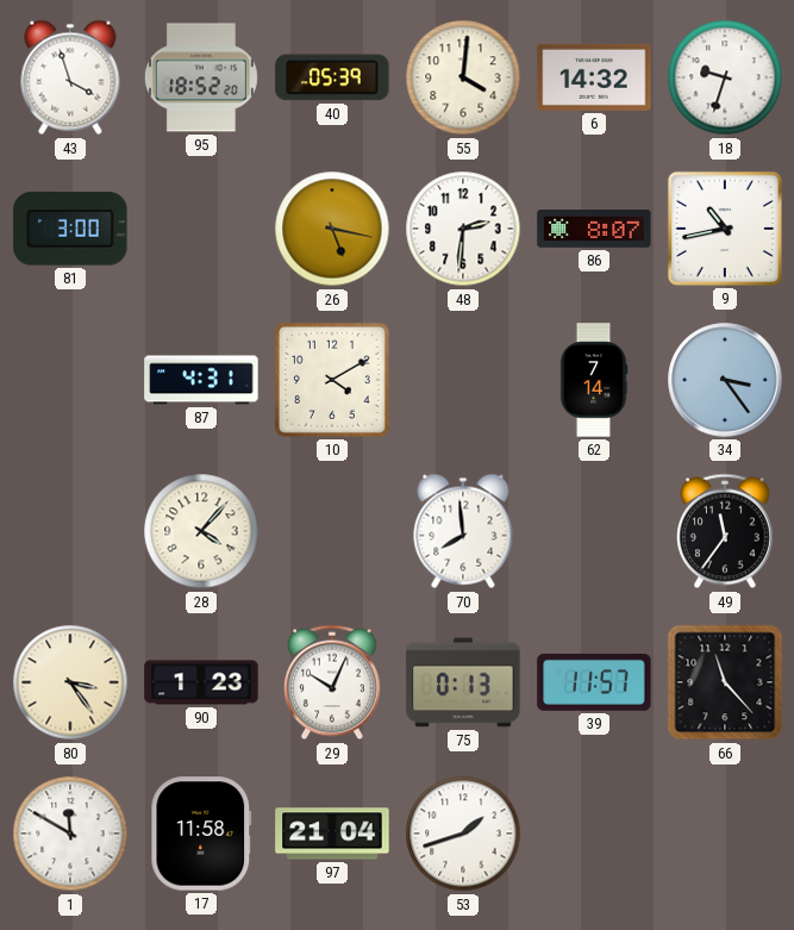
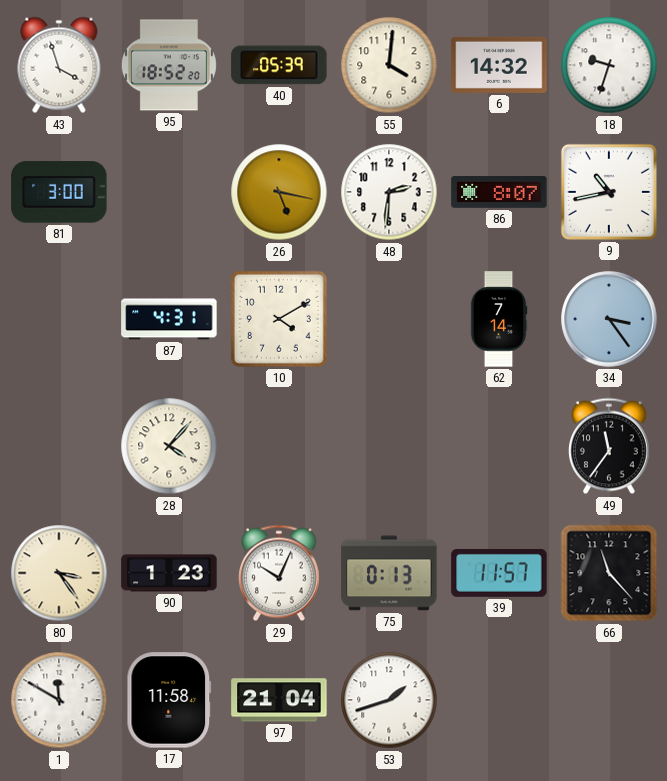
70: 7:59 -> none
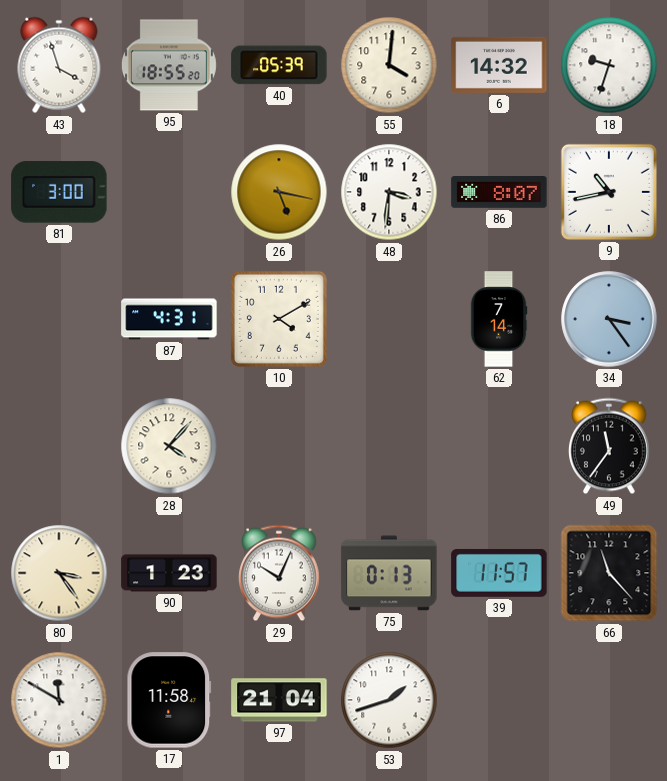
95: 18:52 -> 18:55
48: 2:31 -> 3:31
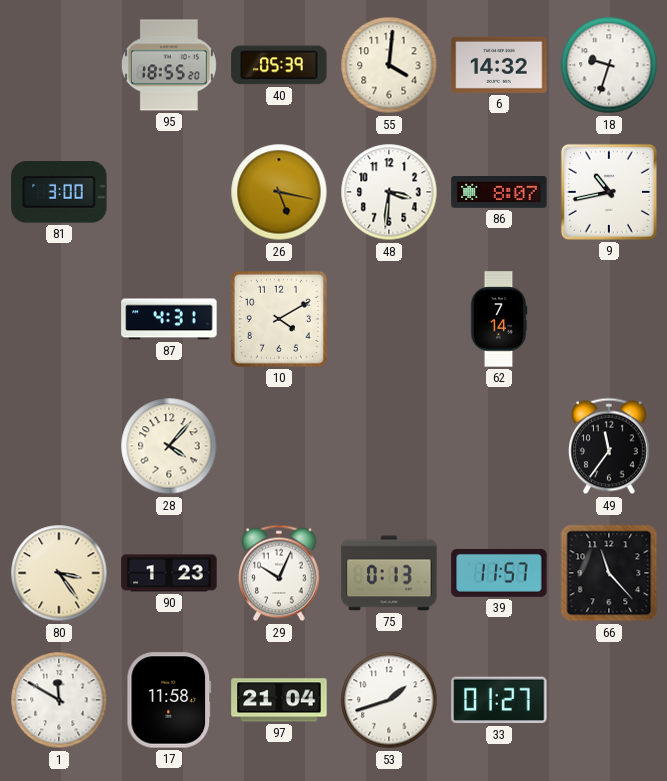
43: 3:57 -> none
34: 3:24 -> none
33: none -> 01:27
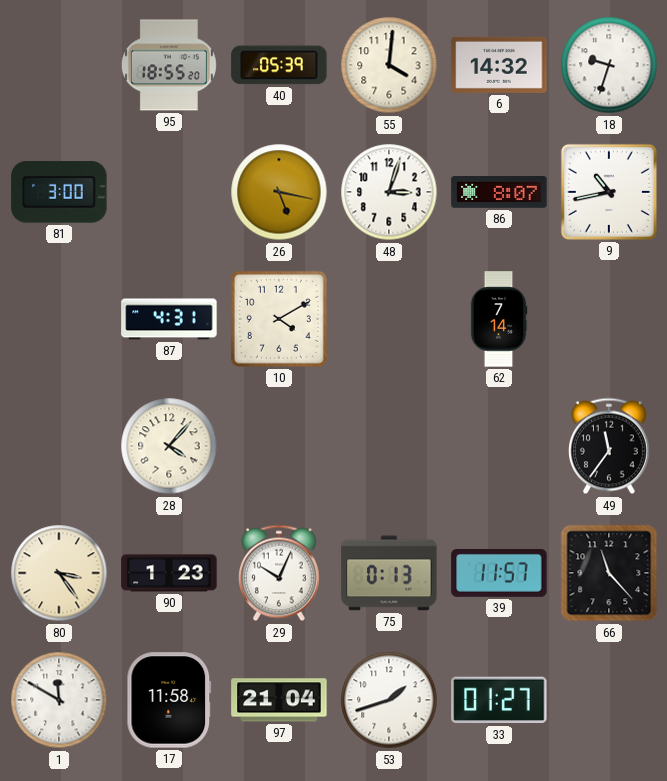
48: 3:31 -> 3:03
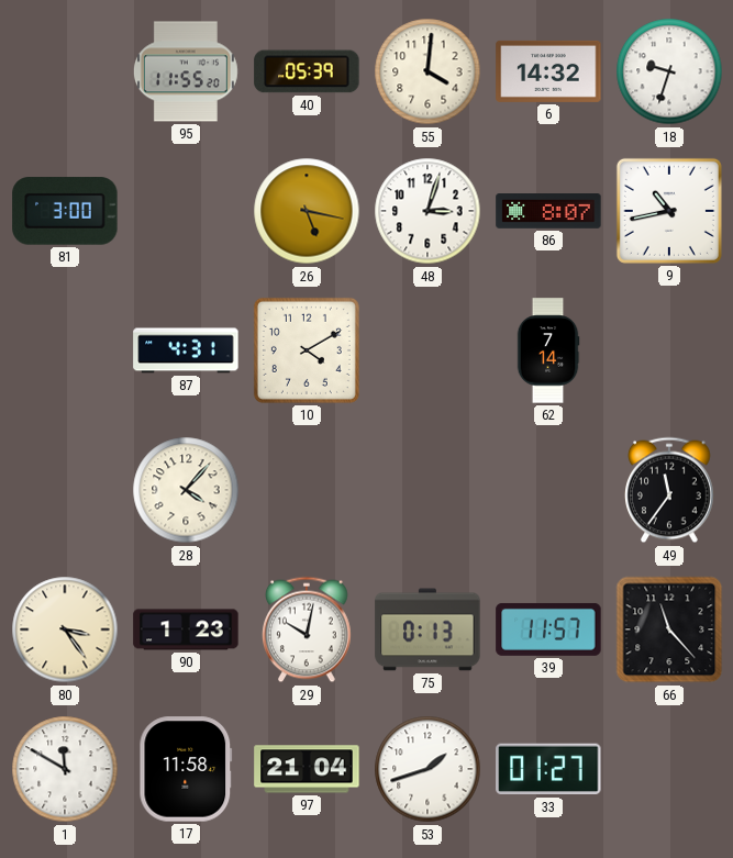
95: 18:55 -> 11:55
29: 10:04 -> 10:02
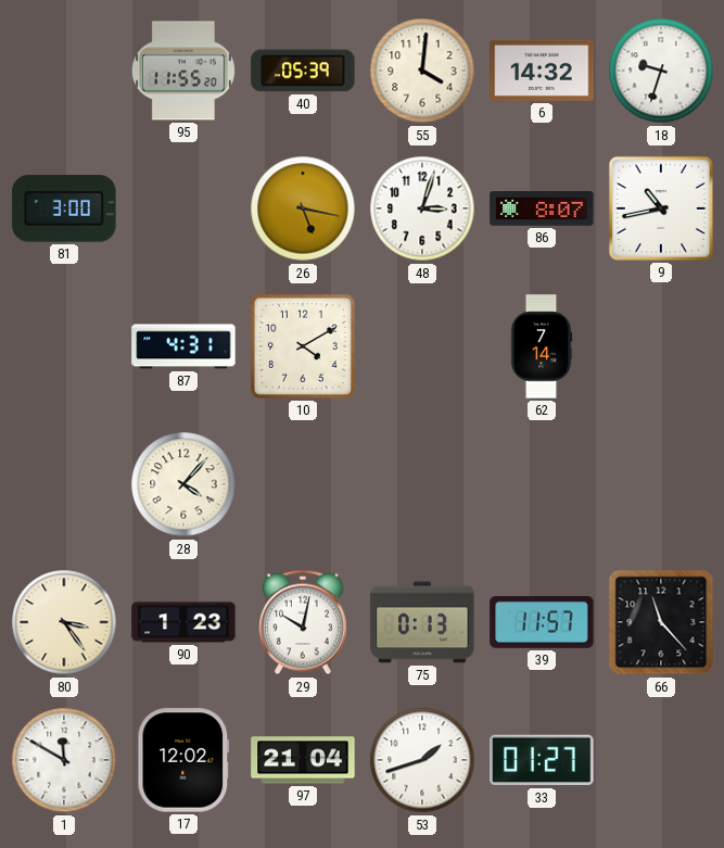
49: 11:36 -> none
17: 11:58 -> 12:02
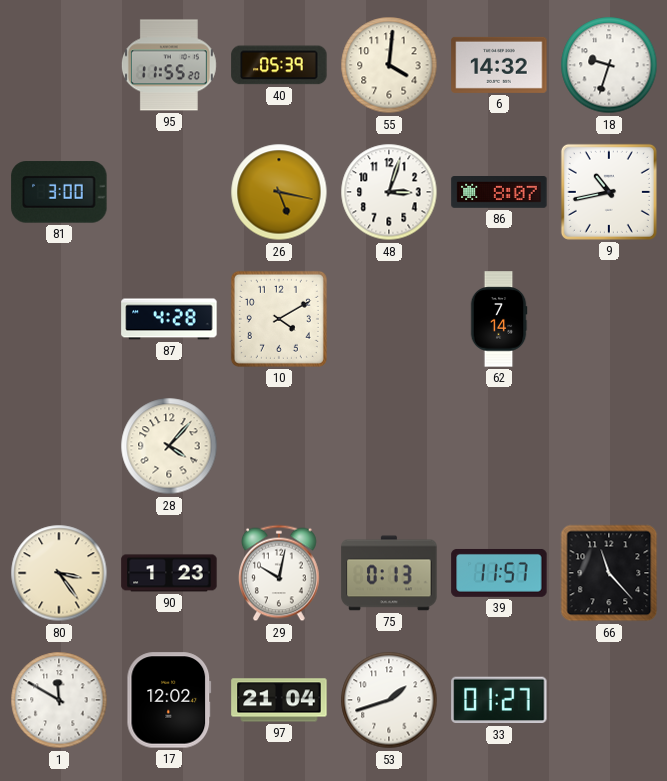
87: 4:31 -> 4:28
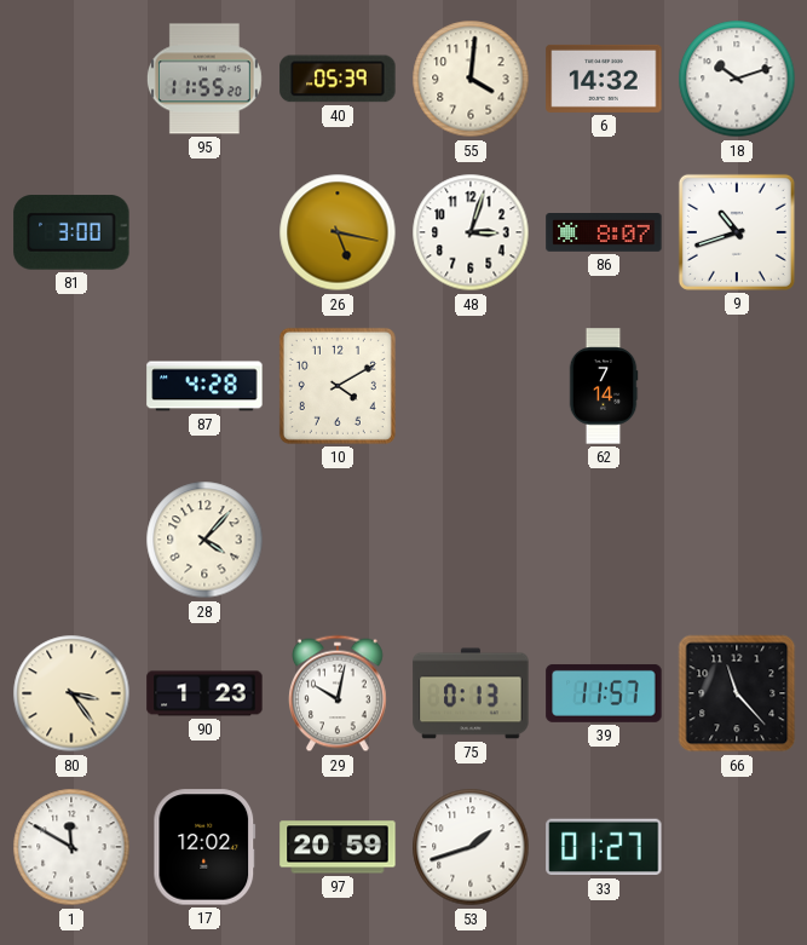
18: 9:33 -> 10:12
9: 10:43 -> 10:42
97: 21:04 -> 20:59
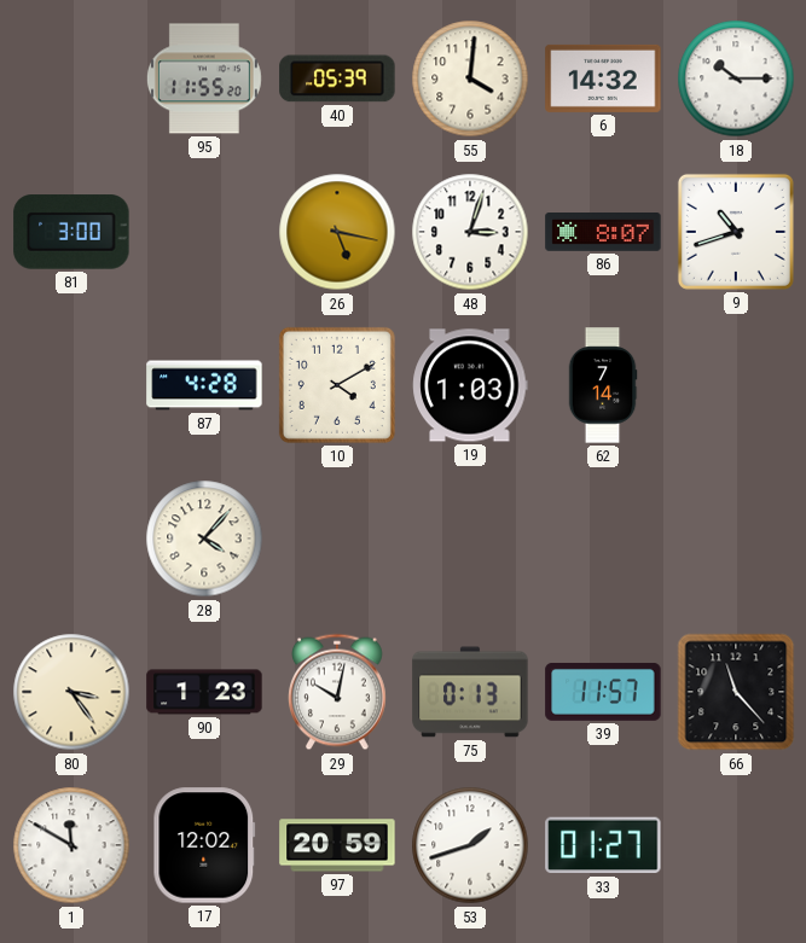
18: 10:12 -> 10:15
19: none -> 1:03
